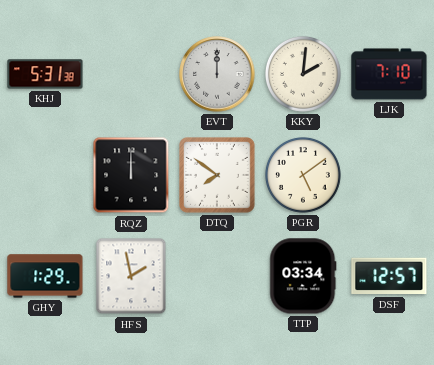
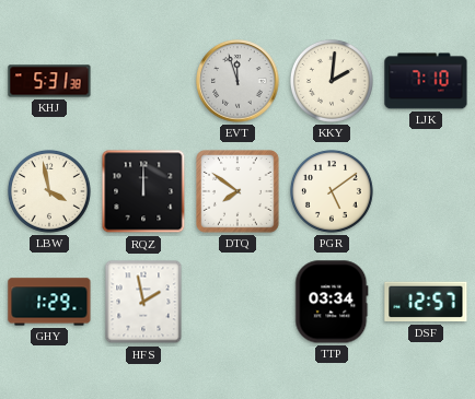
EVT: 12:00 -> 11:57
LBW: none -> 3:58
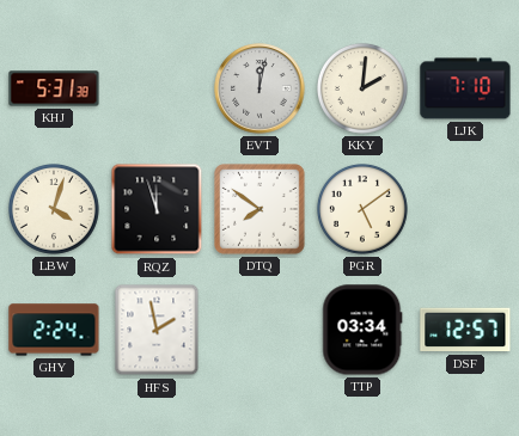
EVT: 11:57 -> 12:02
LBW: 3:58 -> 4:03
RQZ: 12:00 -> 11:57
GHY: 1:29 -> 2:24
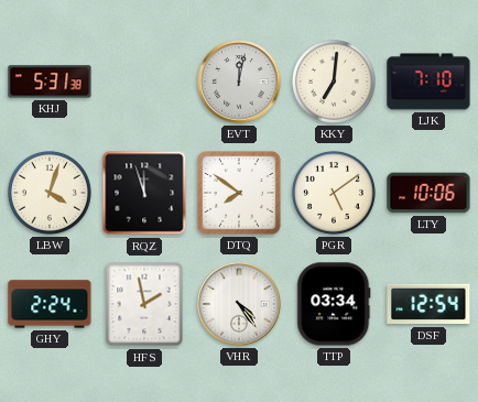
KKY: 2:01 -> 7:01
LTY: none -> 10:06
VHR: none -> 4:24
DSF: 12:57 -> 12:54
